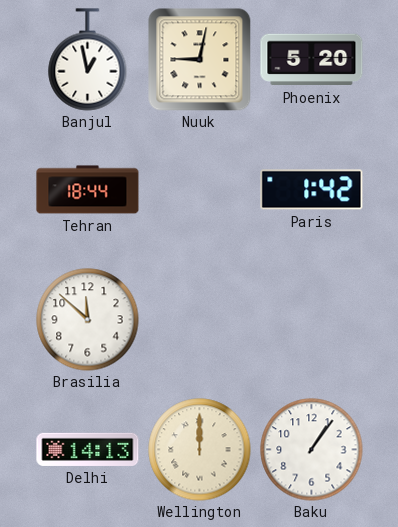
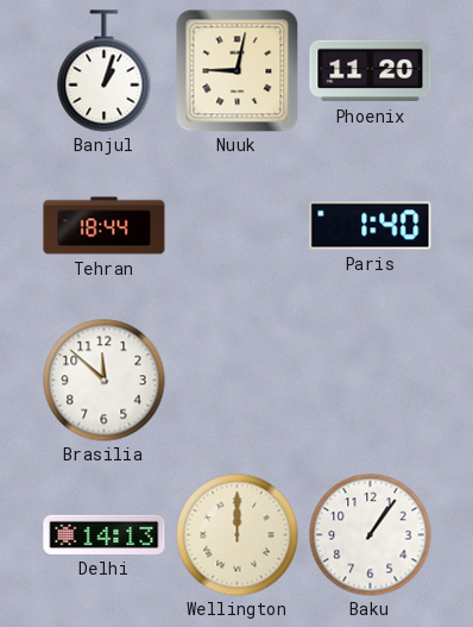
Banjul: 12:58 -> 1:03
Phoenix: 5:20 -> 11:20
Paris: 1:42 -> 1:40
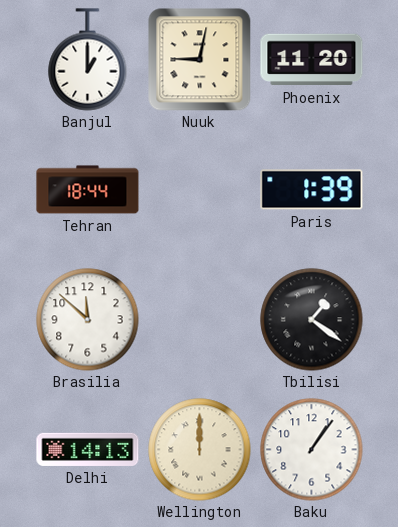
Banjul: 1:03 -> 1:00
Paris: 1:40 -> 1:39
Tbilisi: none -> 1:21
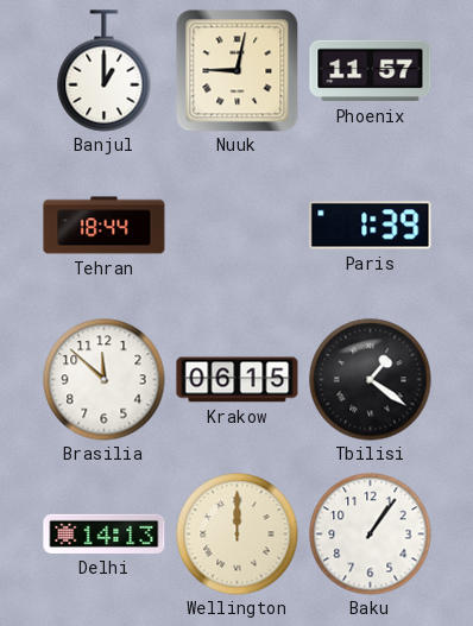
Phoenix: 11:20 -> 11:57
Krakow: none -> 06:15
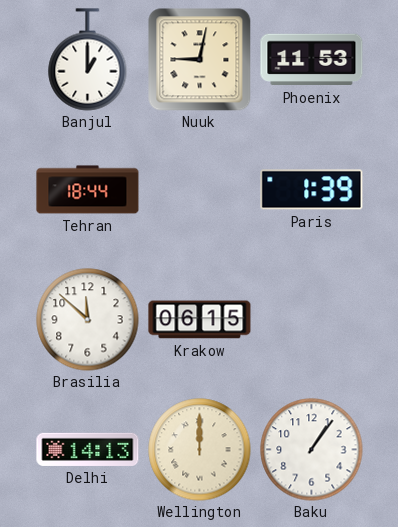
Phoenix: 11:57 -> 11:53
Tbilisi: 1:21 -> none
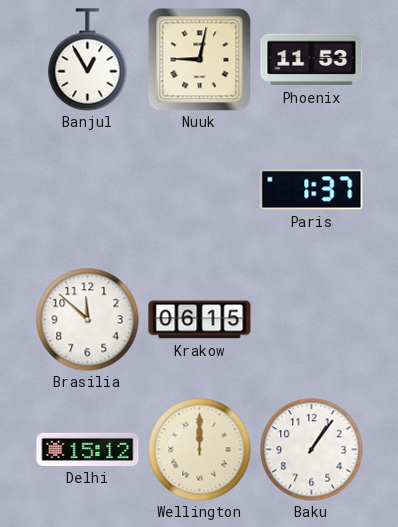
Banjul: 1:00 -> 12:55
Tehran: 18:44 -> none
Paris: 1:39 -> 1:37
Delhi: 14:13 -> 15:12
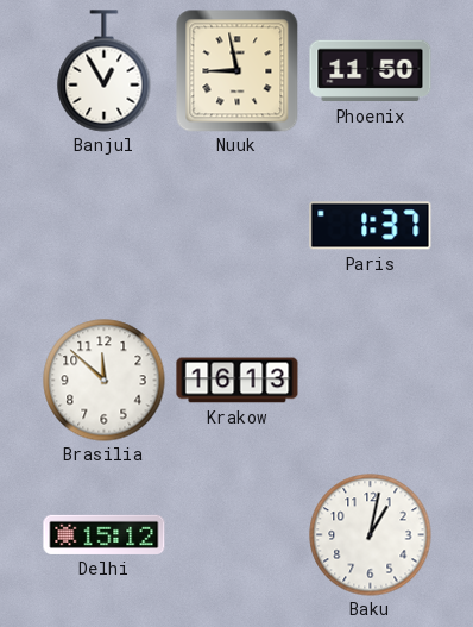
Nuuk: 9:02 -> 8:58
Phoenix: 11:53 -> 11:50
Krakow: 06:15 -> 16:13
Wellington: 12:00 -> none
Baku: 1:06 -> 1:02
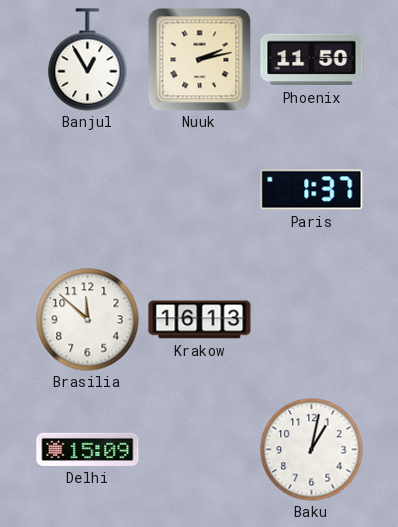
Nuuk: 8:58 -> 2:13
Delhi: 15:12 -> 15:09
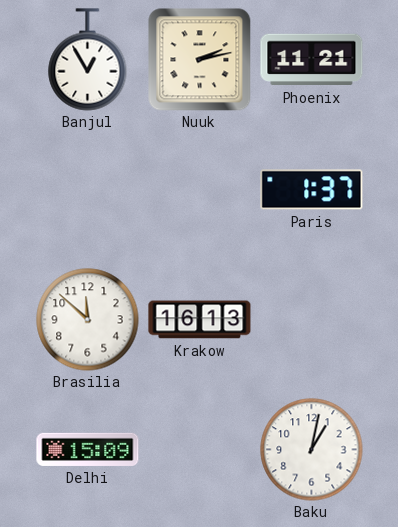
Phoenix: 11:50 -> 11:21
